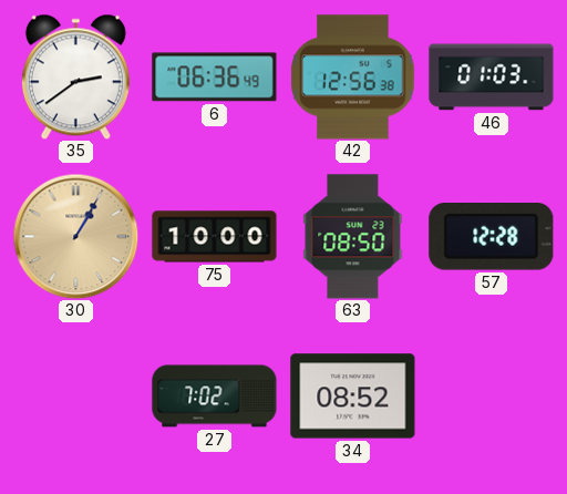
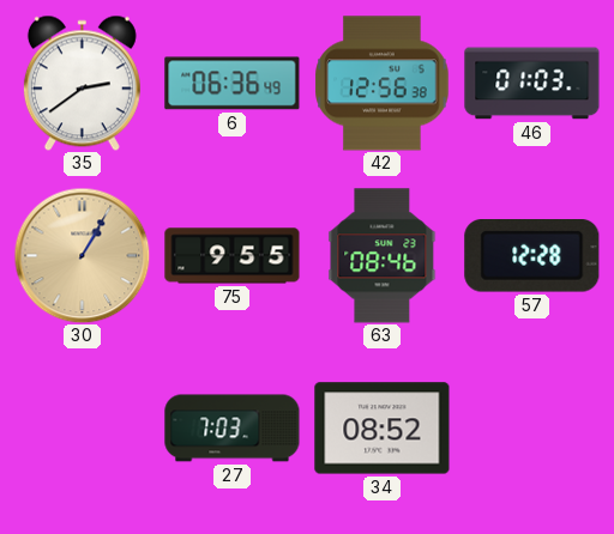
75: 10:00 -> 9:55
63: 08:50 -> 08:46
27: 7:02 -> 7:03
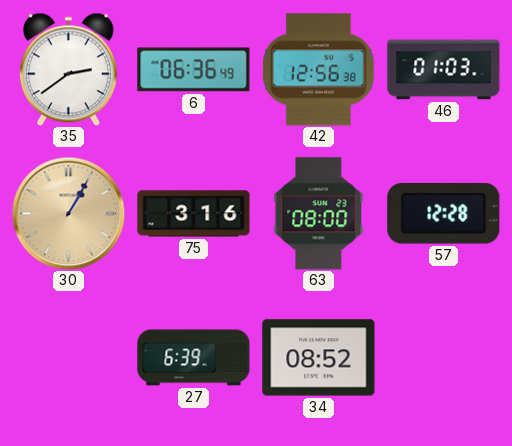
75: 9:55 -> 3:16
63: 08:46 -> 08:00
27: 7:03 -> 6:39
